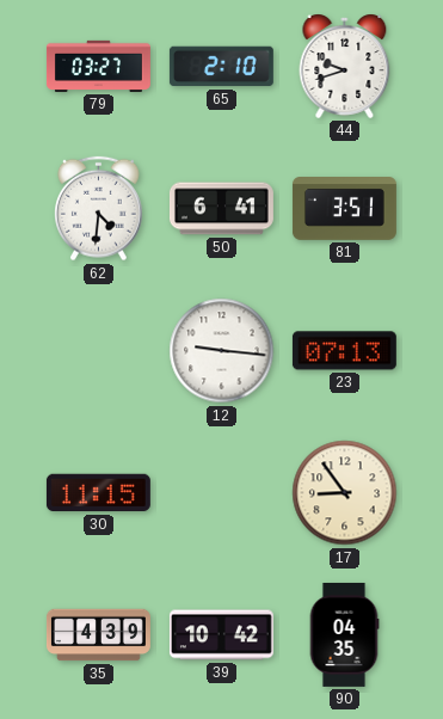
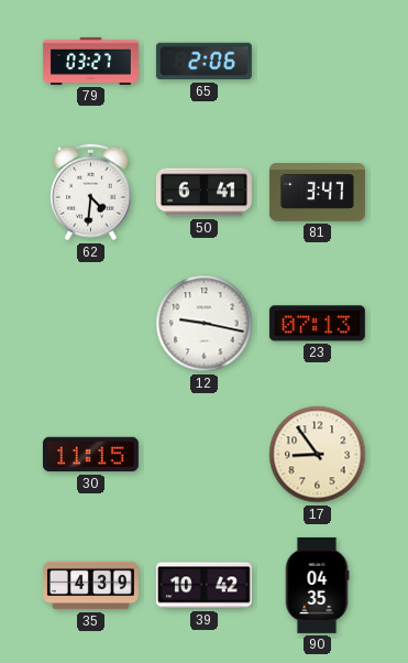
65: 2:10 -> 2:06
44: 9:42 -> none
81: 3:51 -> 3:47
12: 9:16 -> 9:17
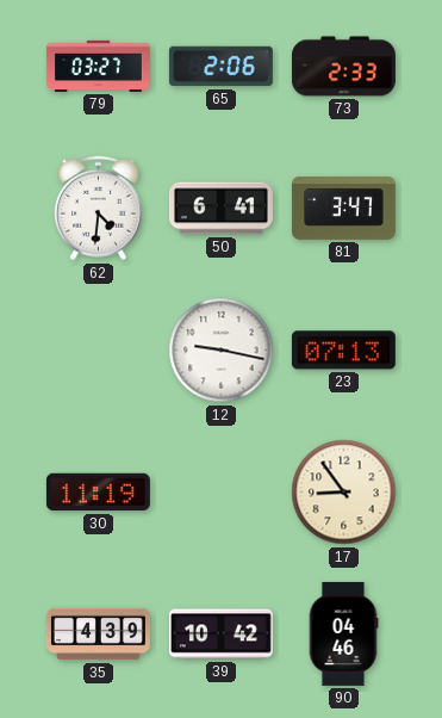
73: none -> 2:33
30: 11:15 -> 11:19
90: 04:35 -> 04:46
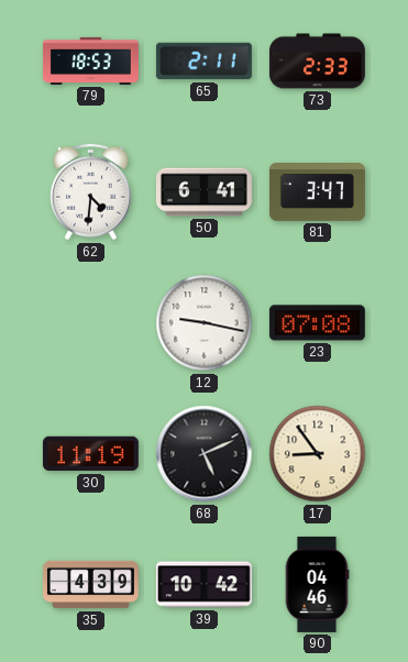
79: 03:27 -> 18:53
65: 2:06 -> 2:11
23: 07:13 -> 07:08
68: none -> 5:11
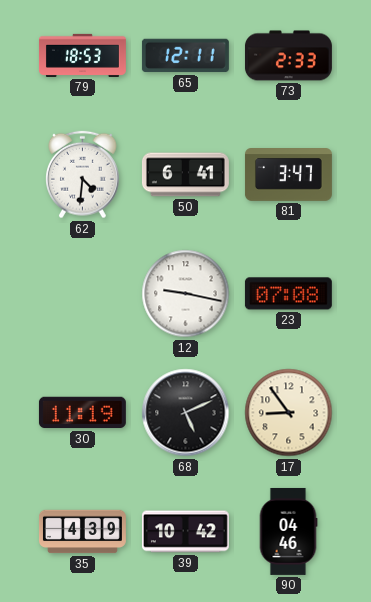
65: 2:11 -> 12:11
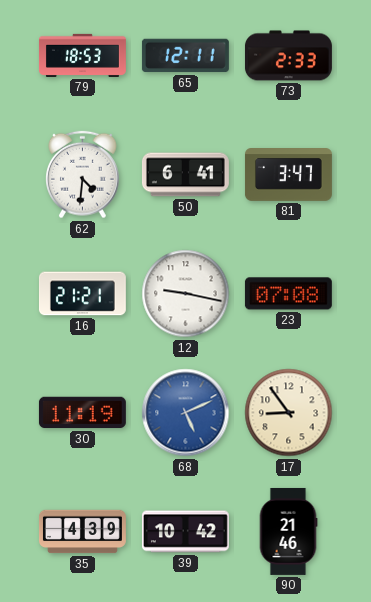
16: none -> 21:21
68 dial: black -> blue
90: 04:46 -> 21:46
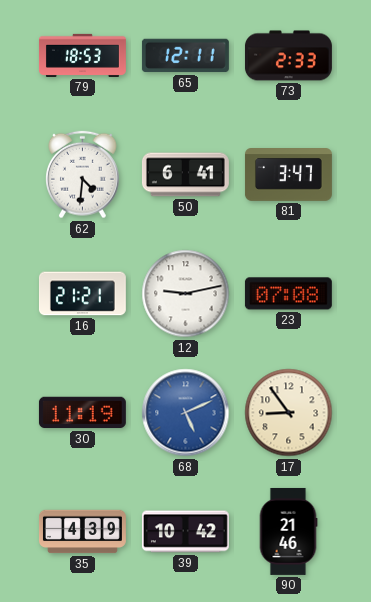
12: 9:17 -> 9:13
